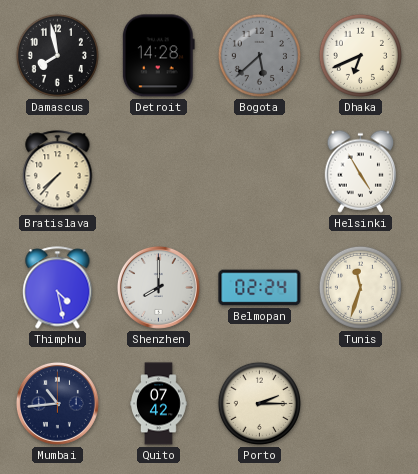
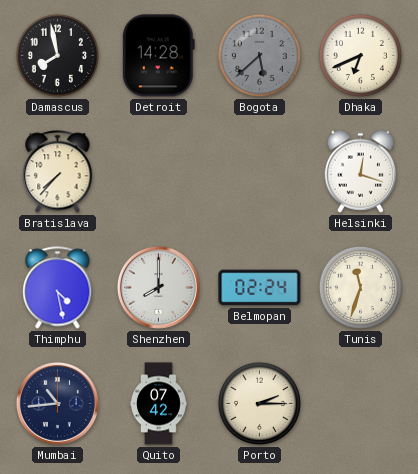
Helsinki: 4:55 -> 12:18
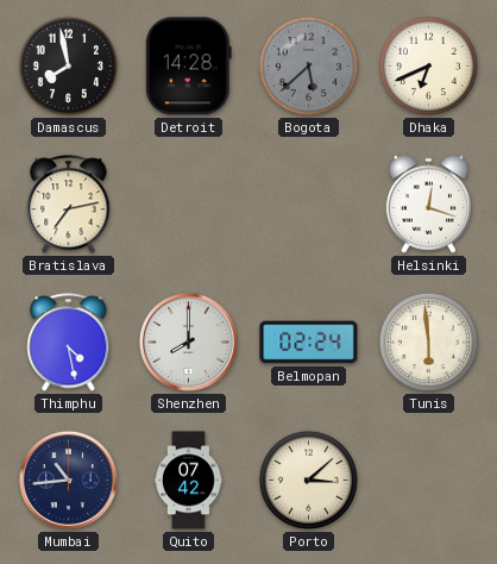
Bratislava: 7:37 -> 7:13
Tunis: 11:33 -> 5:59
Porto: 2:15 -> 3:08
